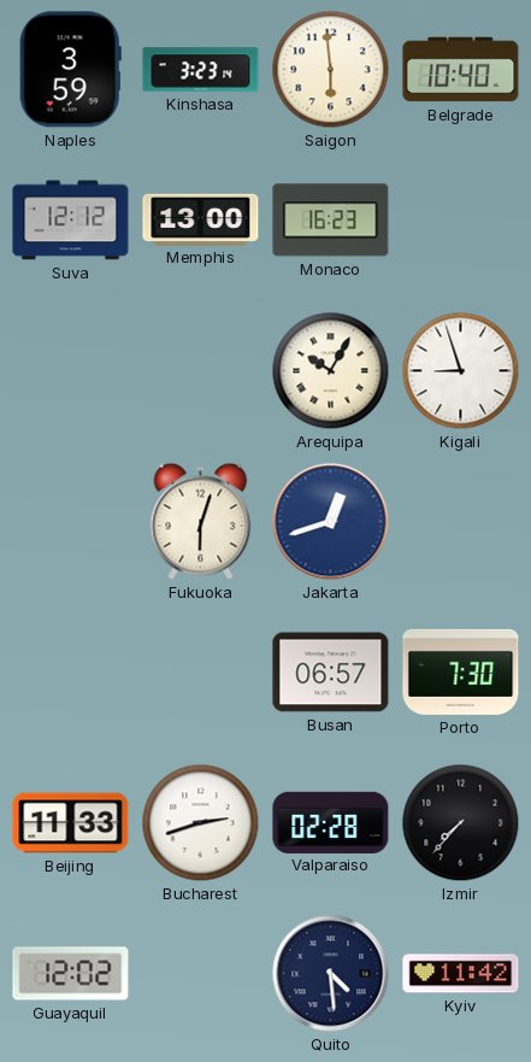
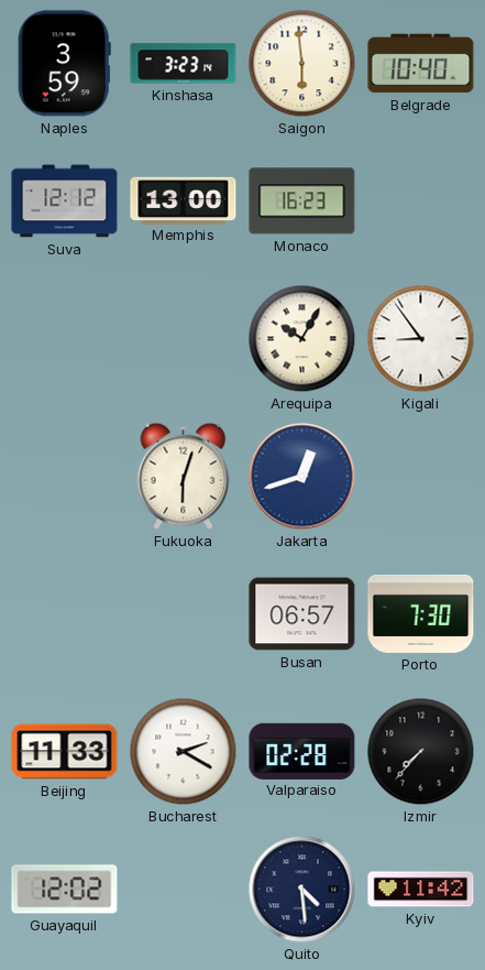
Kigali: 8:57 -> 8:54
Bucharest: 2:42 -> 2:20
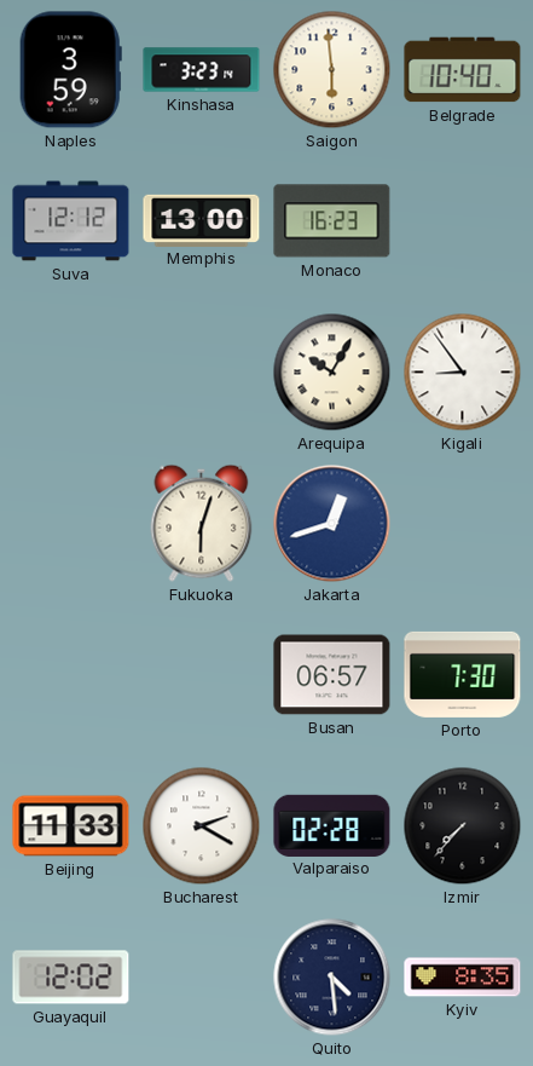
Kyiv: 11:42 -> 8:35
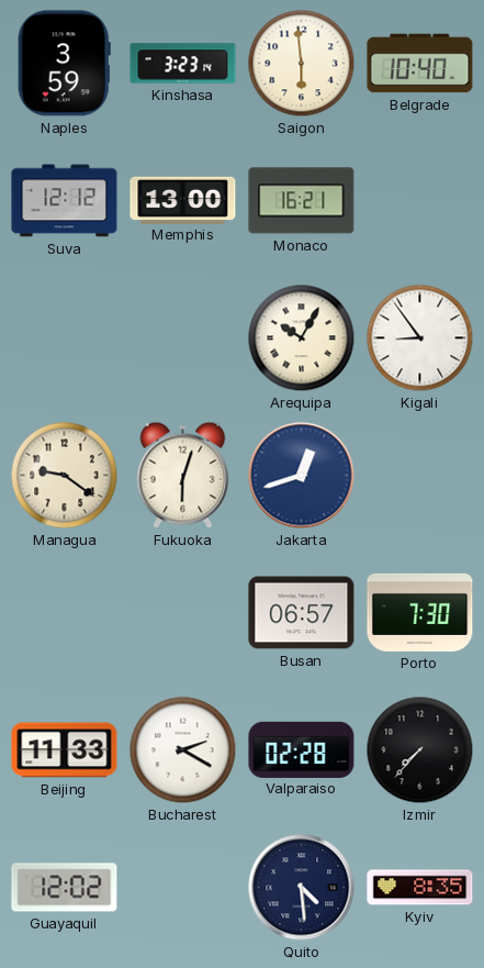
Monaco: 16:23 -> 16:21
Managua: none -> 9:21
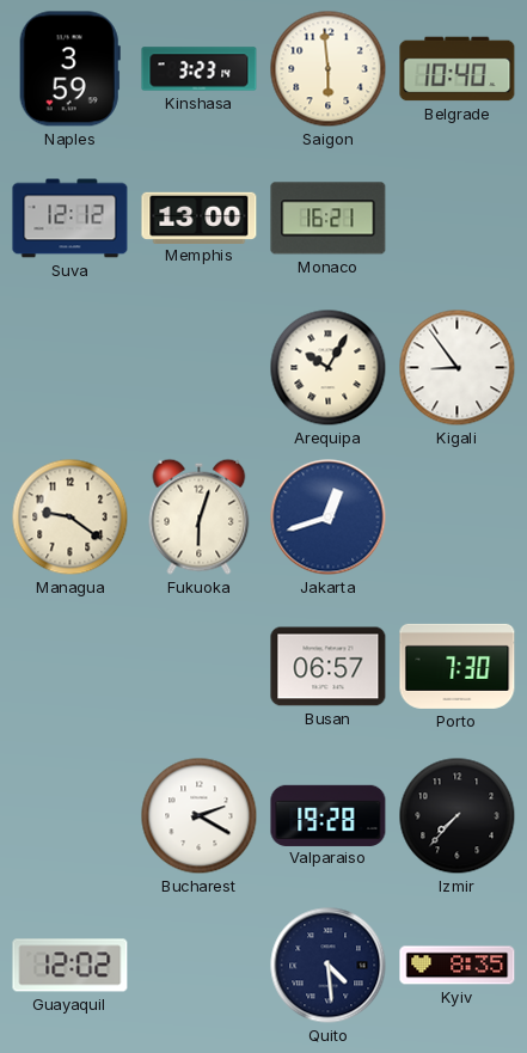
Beijing: 11:33 -> none
Valparaiso: 02:28 -> 19:28
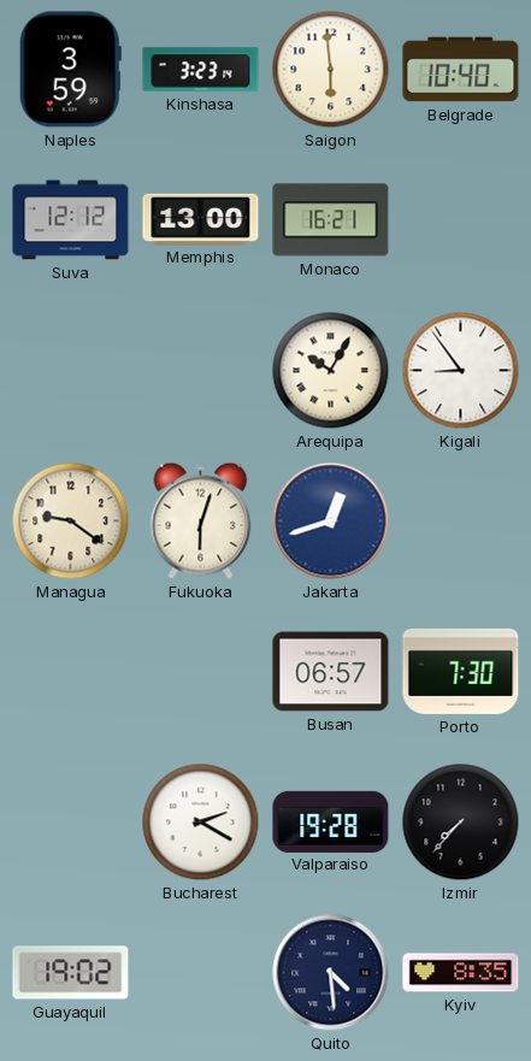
Guayaquil: 12:02 -> 19:02
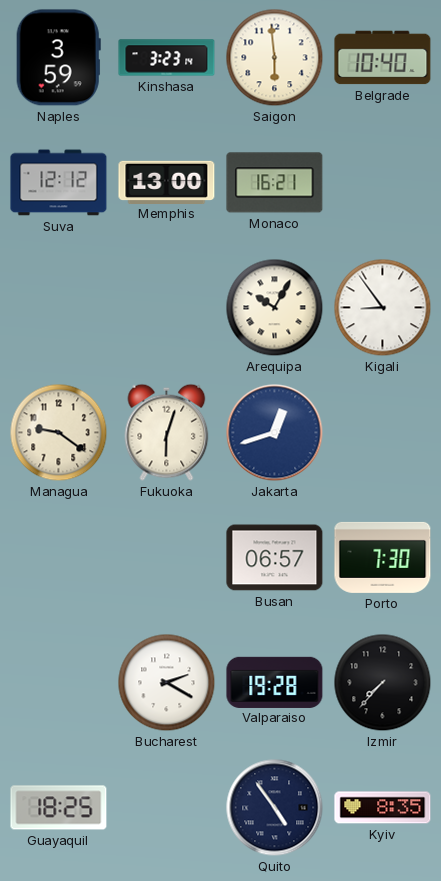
Guayaquil: 19:02 -> 18:25
Quito: 4:29 -> 4:54
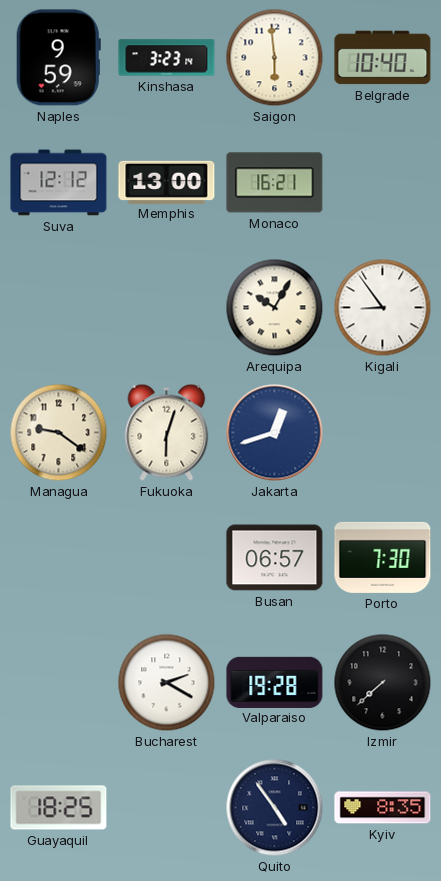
Naples: 3:59 -> 9:59
Izmir: 7:37 -> 7:38
